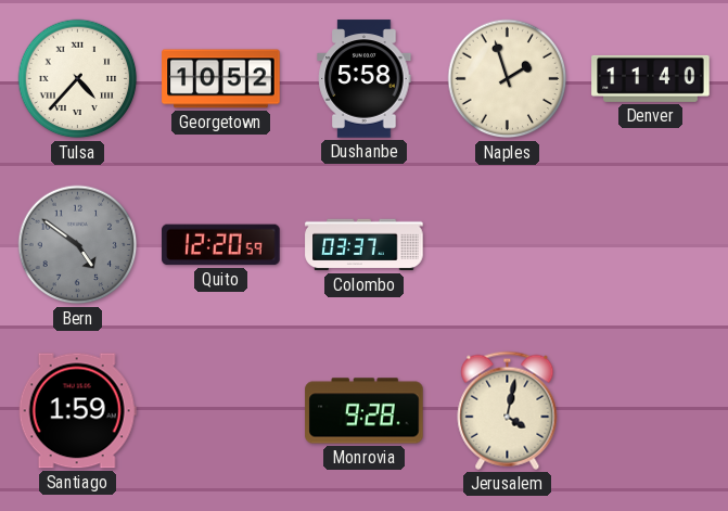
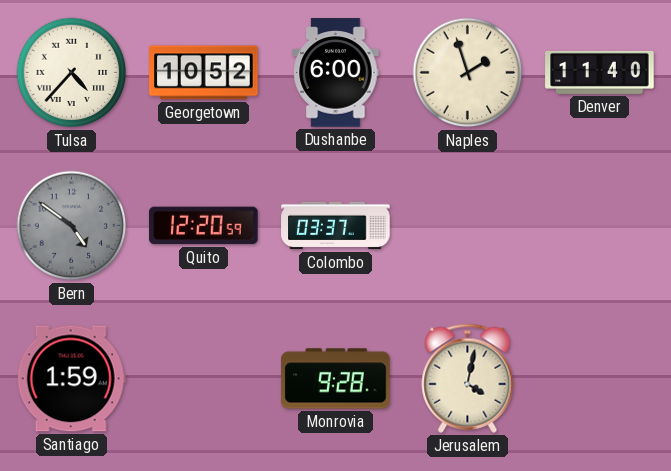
Dushanbe: 5:58 -> 6:00
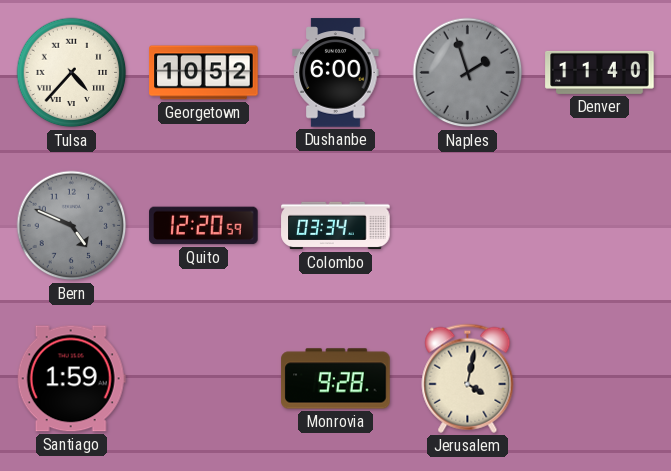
Naples dial: cream -> grey
Bern: 4:51 -> 4:49
Colombo: 03:37 -> 03:34
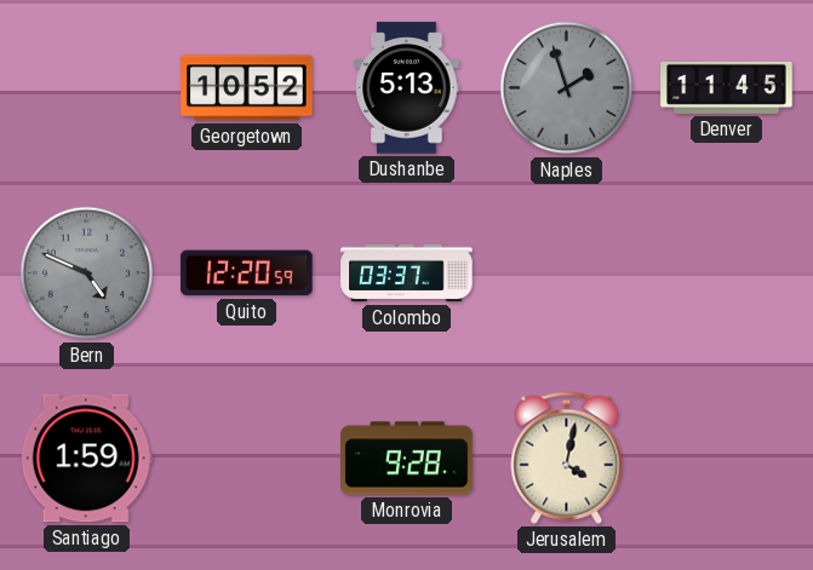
Tulsa: 4:37 -> none
Dushanbe: 6:00 -> 5:13
Denver: 11:40 -> 11:45
Colombo: 03:34 -> 03:37
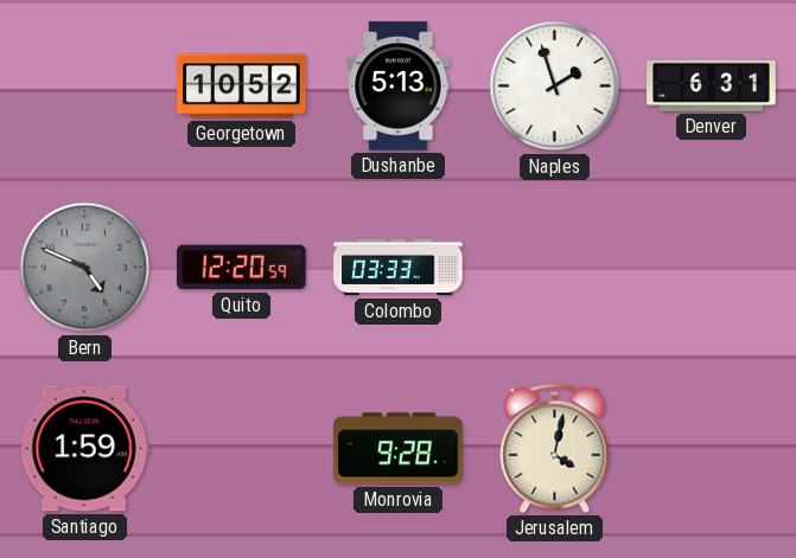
Naples dial: grey -> white
Denver: 11:45 -> 6:31
Colombo: 03:37 -> 03:33
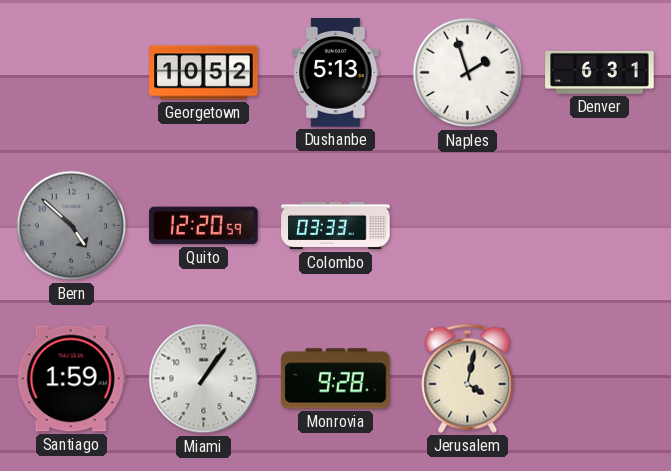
Bern: 4:49 -> 4:52
Miami: none -> 1:06
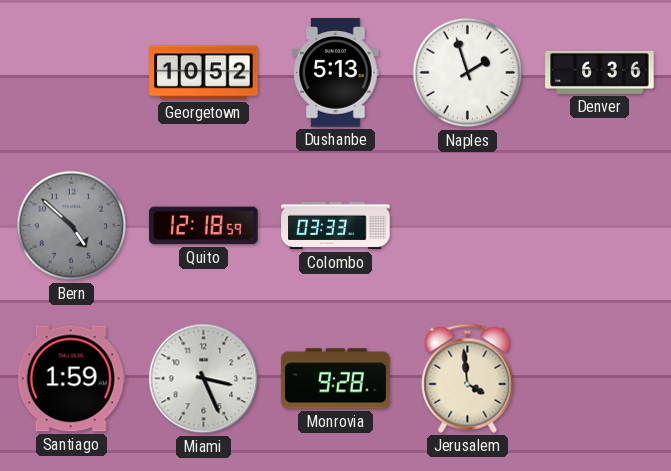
Denver: 6:31 -> 6:36
Quito: 12:20 -> 12:18
Miami: 1:06 -> 3:26
Jerusalem: 4:02 -> 3:59
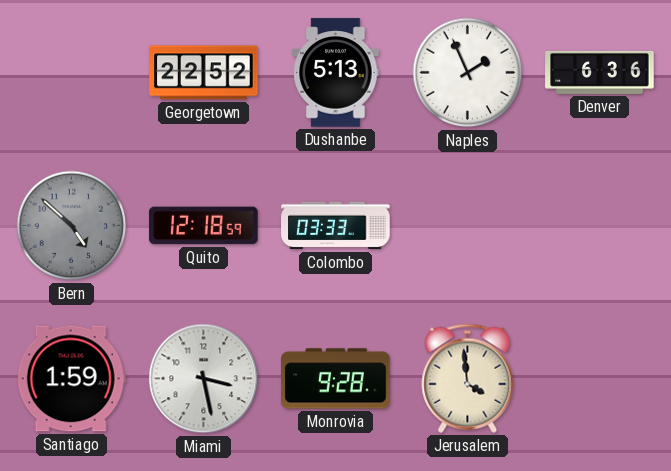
Georgetown: 10:52 -> 22:52
Naples: 1:57 -> 1:56
Miami: 3:26 -> 3:28
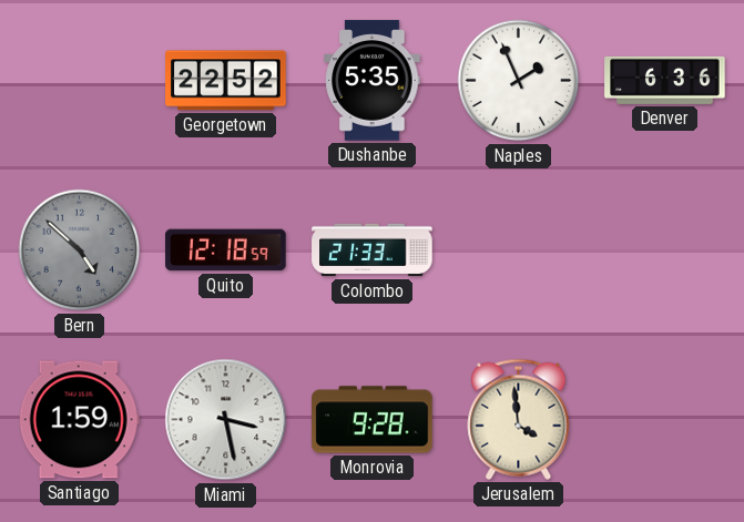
Dushanbe: 5:13 -> 5:35
Colombo: 03:33 -> 21:33
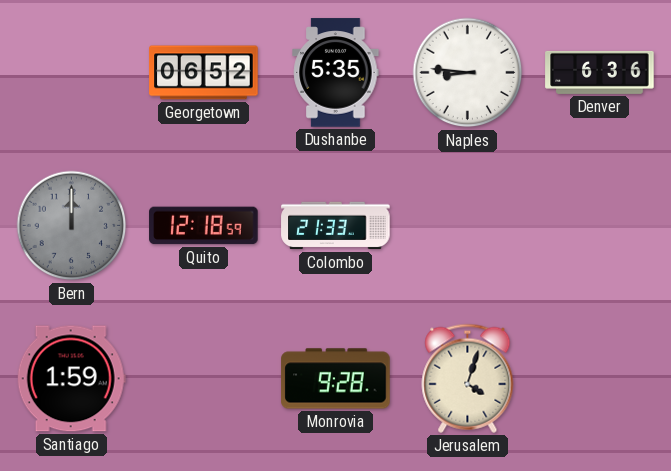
Georgetown: 22:52 -> 06:52
Naples: 1:56 -> 8:46
Bern: 4:52 -> 12:00
Miami: 3:28 -> none
Jerusalem: 3:59 -> 4:03
